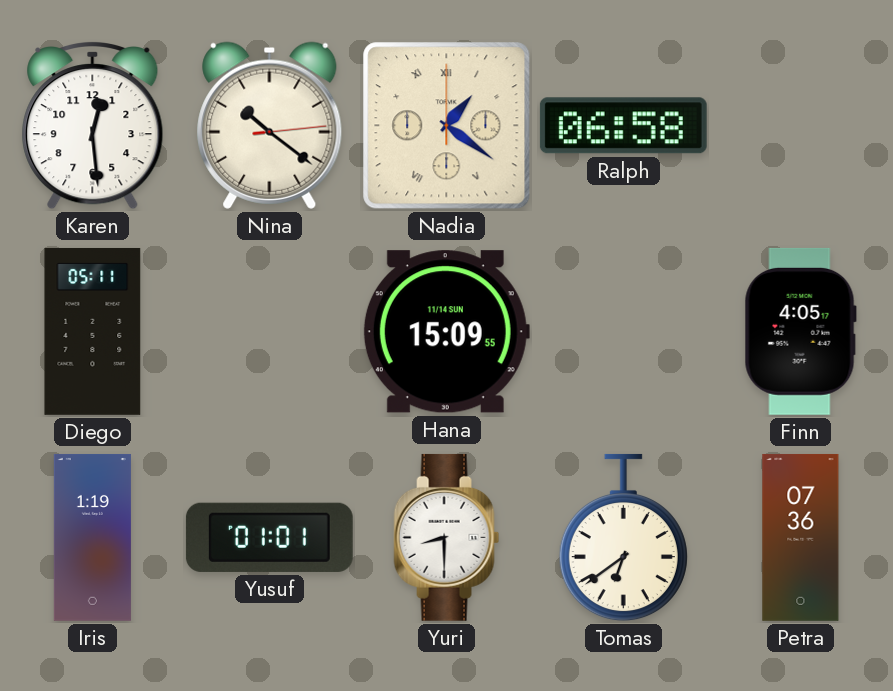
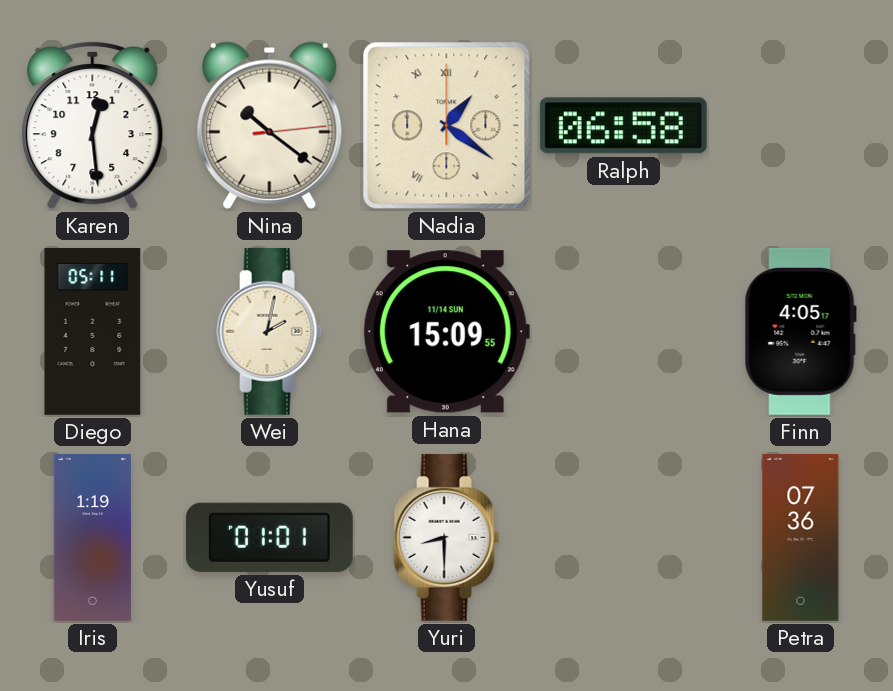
Wei: none -> 2:02
Tomas: 6:39 -> none
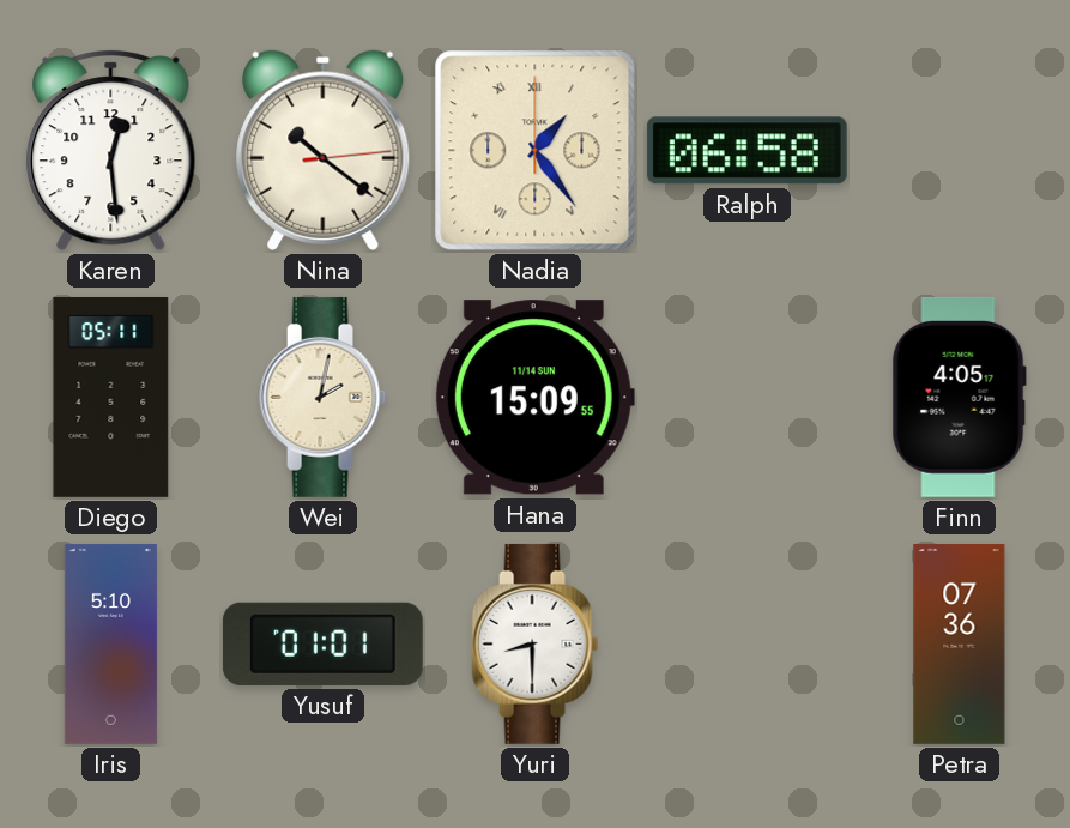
Nadia: 1:21 -> 1:24
Iris: 1:19 -> 5:10
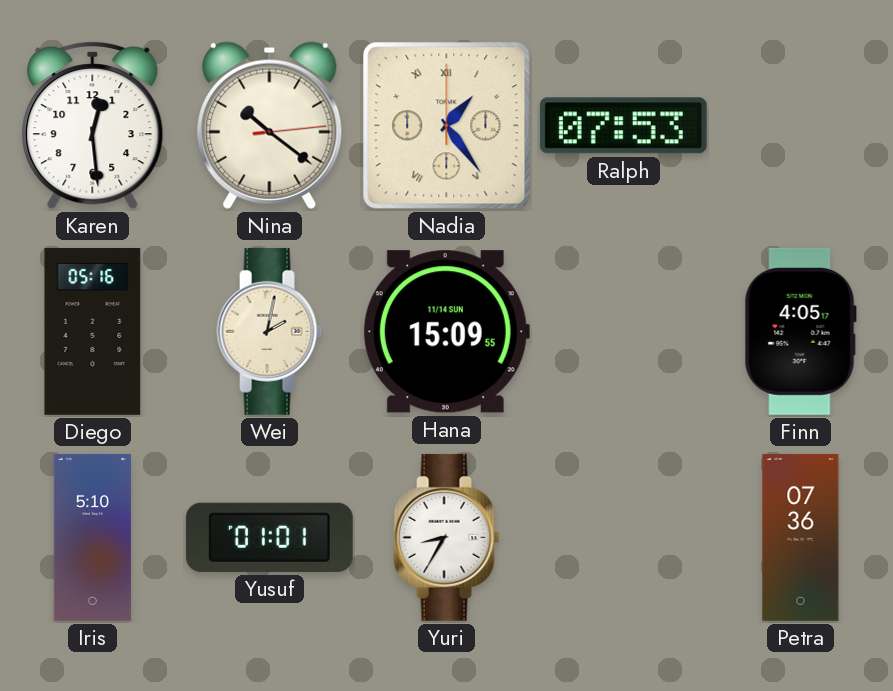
Ralph: 06:58 -> 07:53
Diego: 05:11 -> 05:16
Yuri: 8:30 -> 8:35
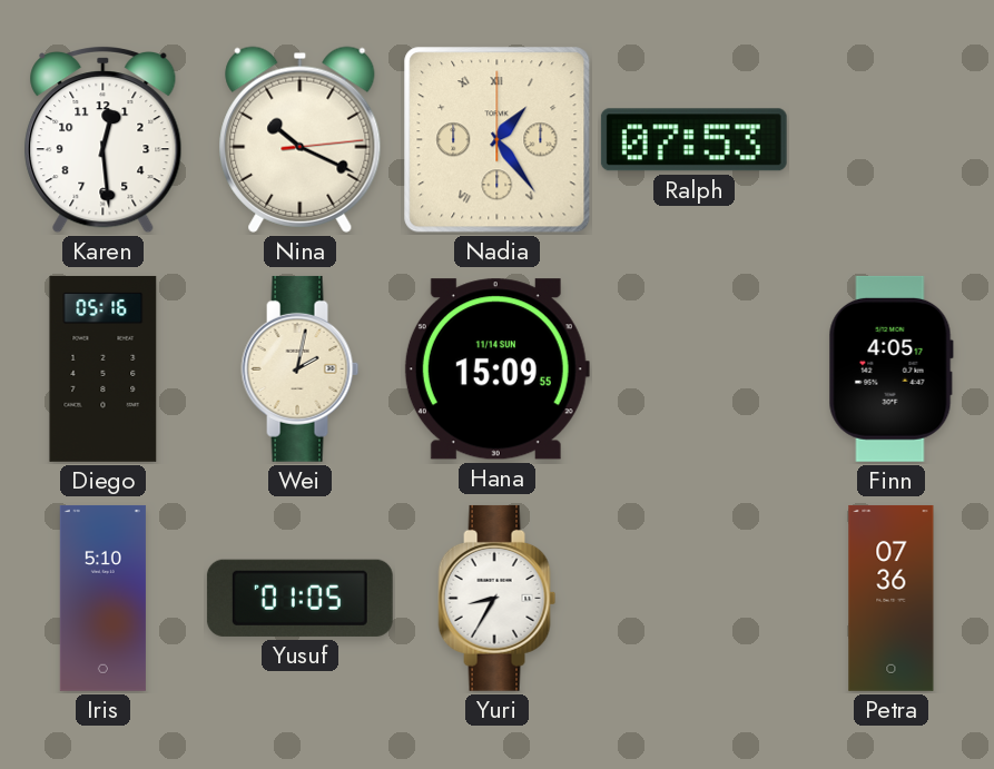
Nina: 10:21 -> 10:19
Yusuf: 01:01 -> 01:05
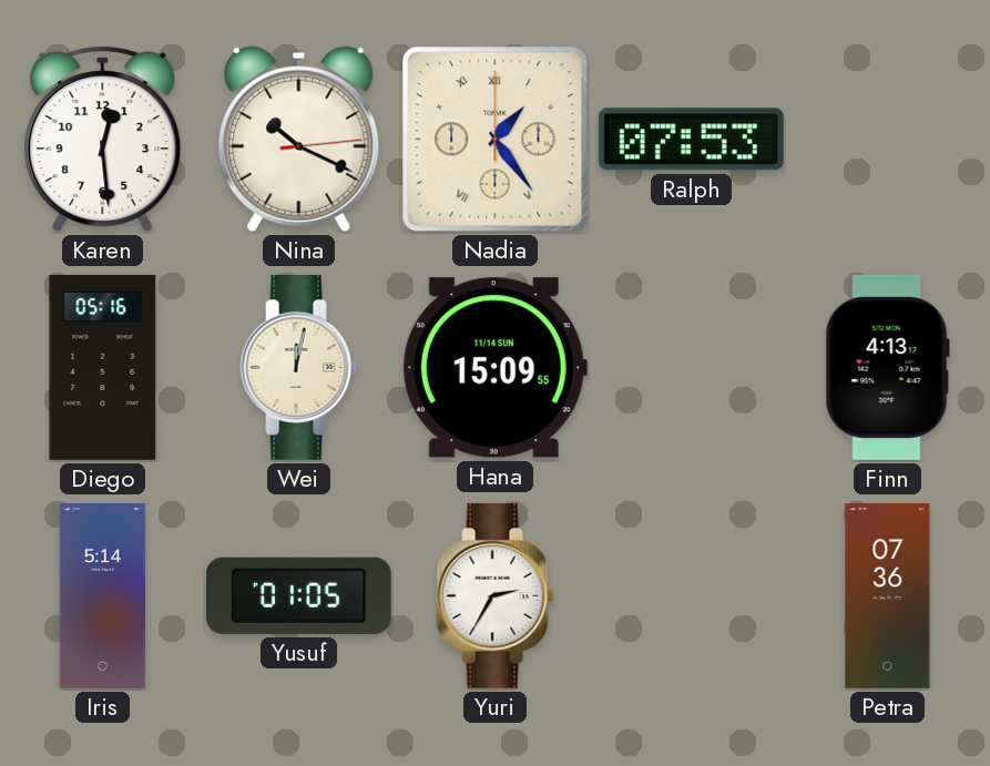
Wei: 2:02 -> 12:02
Finn: 4:05 -> 4:13
Iris: 5:10 -> 5:14
Yuri: 8:35 -> 2:35
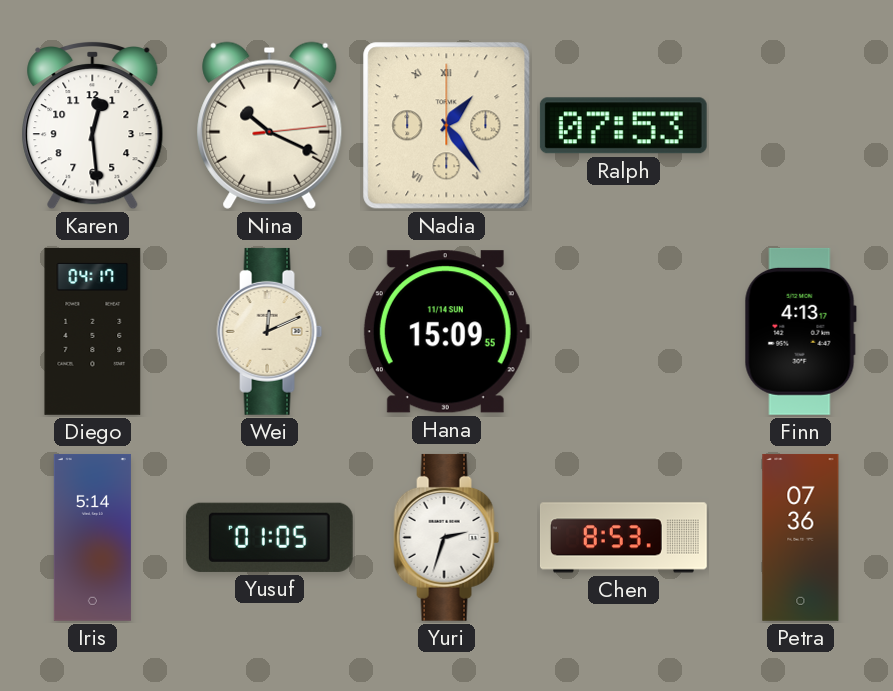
Diego: 05:16 -> 04:17
Wei: 12:02 -> 12:11
Yuri: 2:35 -> 2:33
Chen: none -> 8:53
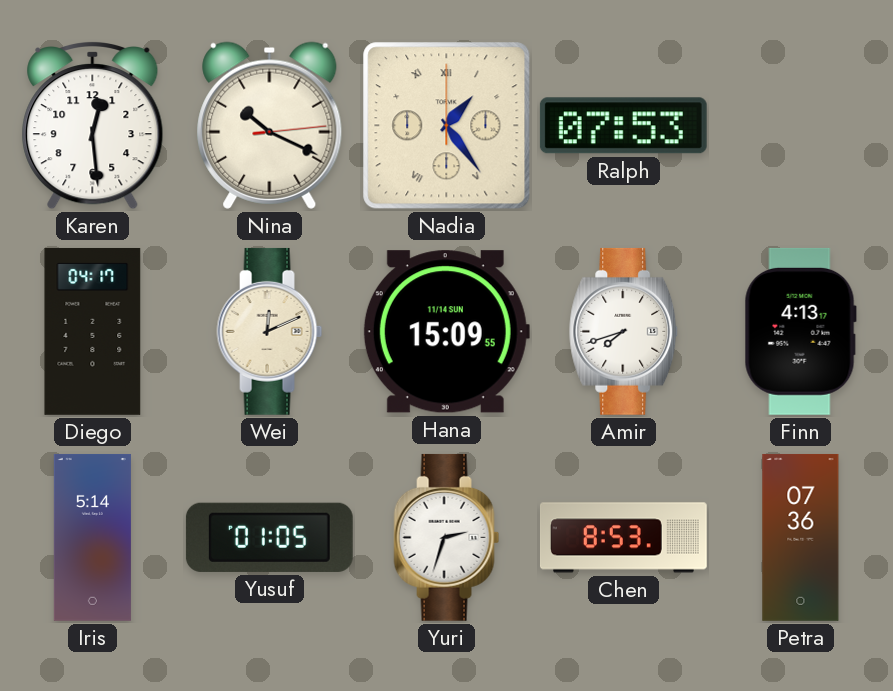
Amir: none -> 7:42
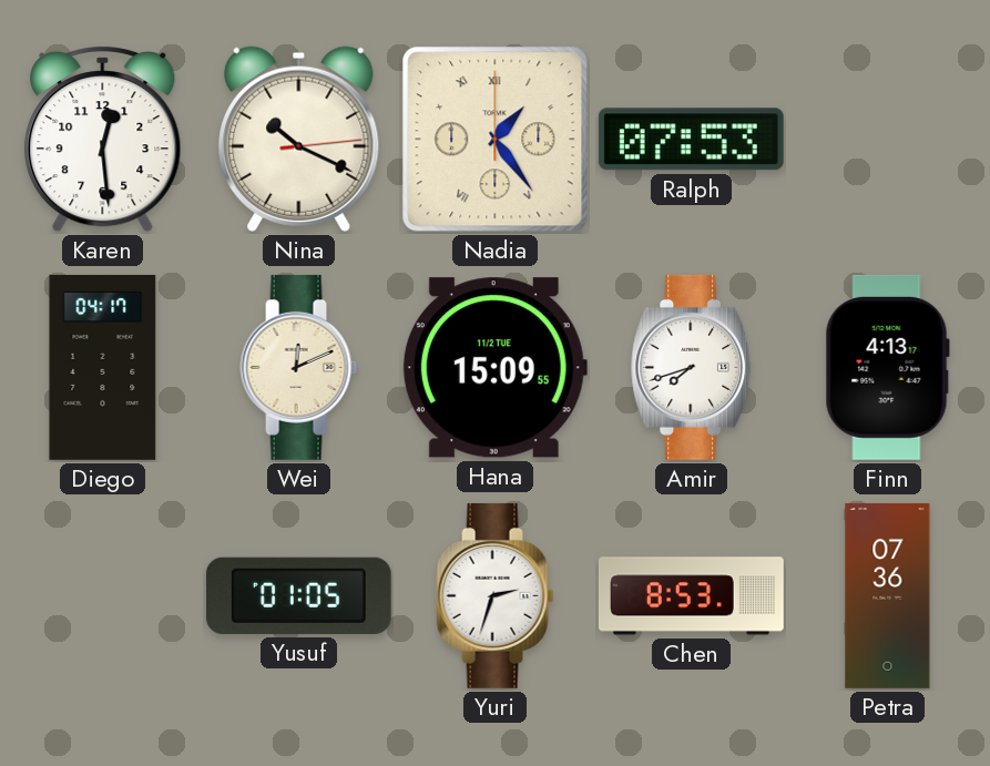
Hana date: 11/14 SUN -> 11/2 TUE
Iris: 5:14 -> none
